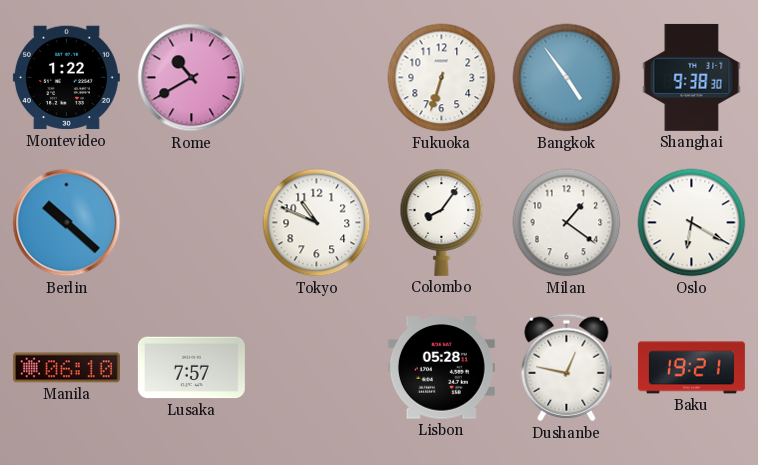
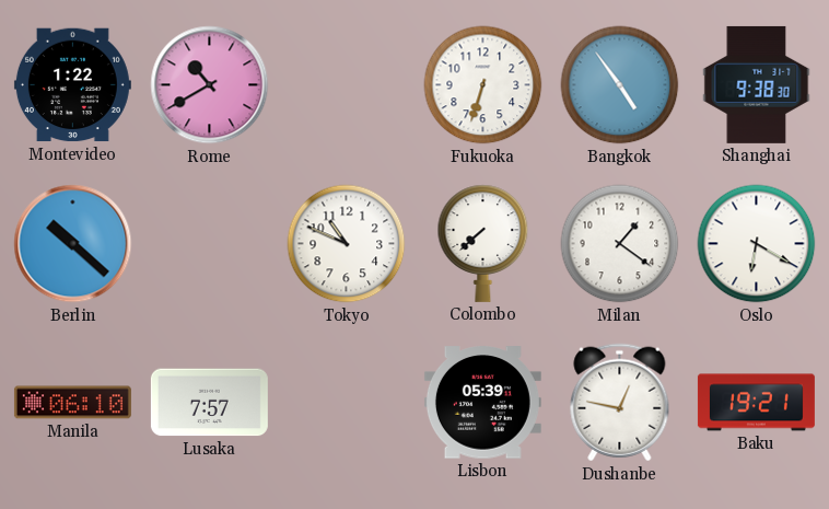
Colombo: 8:06 -> 7:38
Lisbon: 05:28 -> 05:39
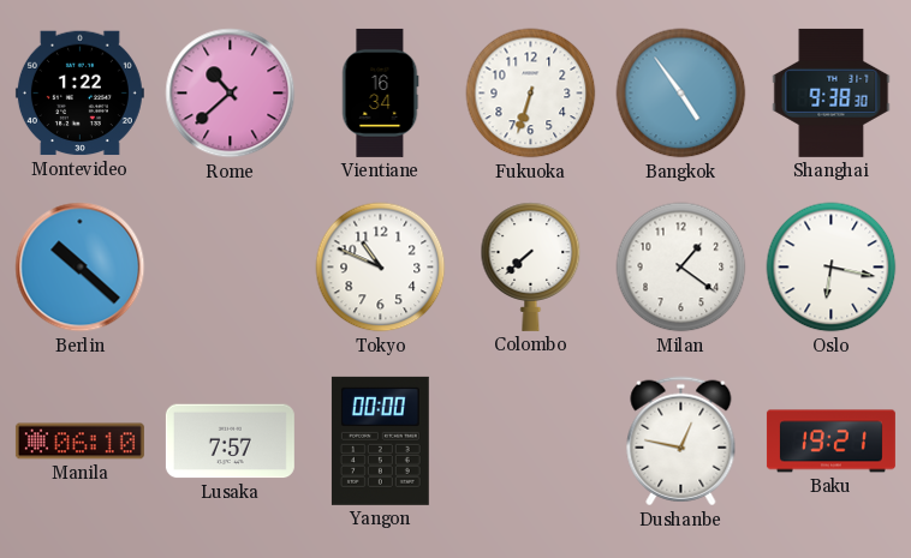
Rome: 10:40 -> 10:38
Vientiane: none -> 16:34
Oslo: 6:20 -> 6:17
Yangon: none -> 00:00
Lisbon: 05:39 -> none
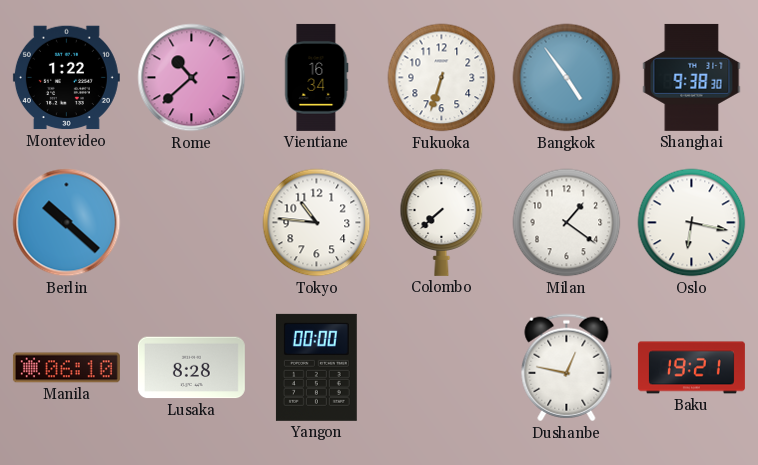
Tokyo: 10:49 -> 10:46
Lusaka: 7:57 -> 8:28
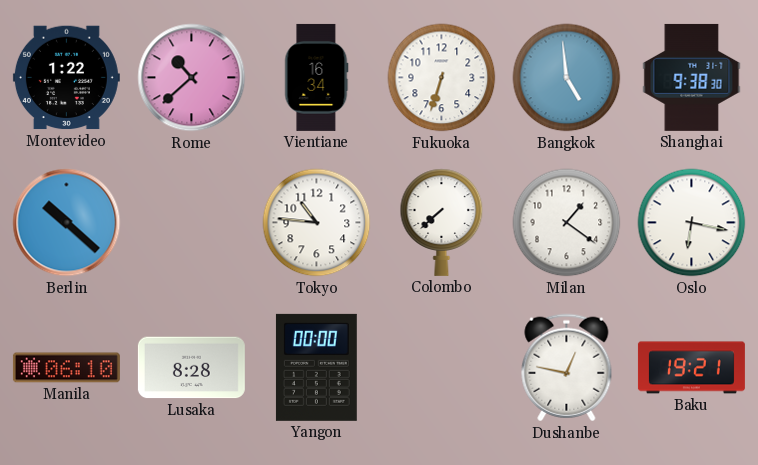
Bangkok: 4:54 -> 4:59
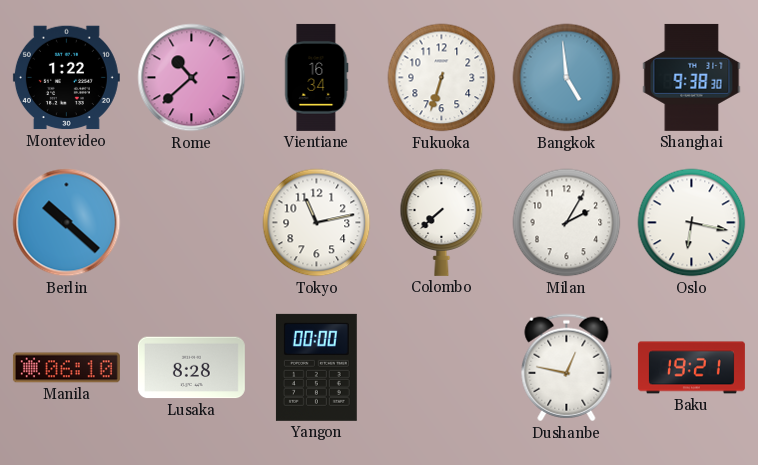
Tokyo: 10:46 -> 11:13
Milan: 1:21 -> 2:05
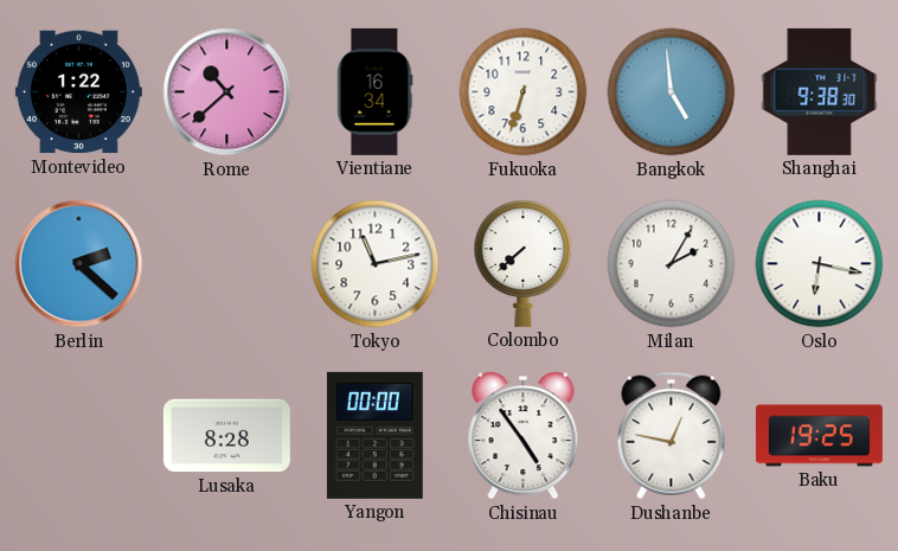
Berlin: 10:22 -> 2:22
Manila: 06:10 -> none
Chisinau: none -> 4:54
Baku: 19:21 -> 19:25
